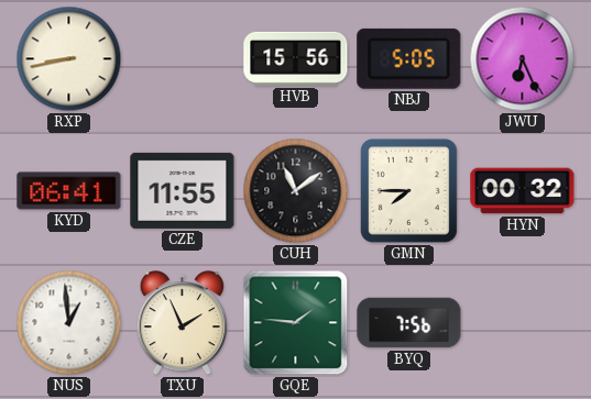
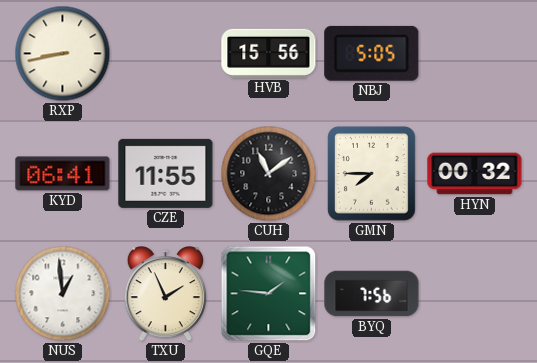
JWU: 6:26 -> none
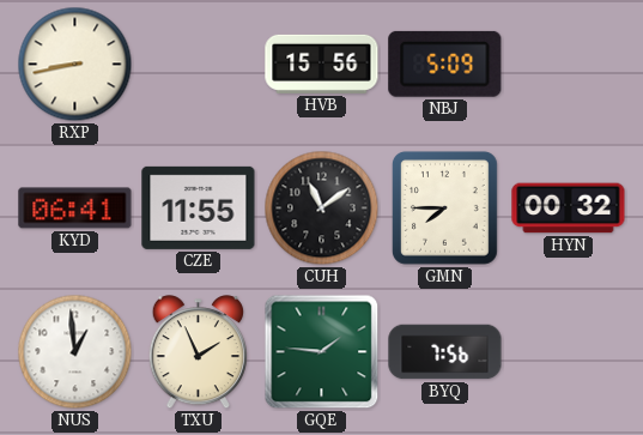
NBJ: 5:05 -> 5:09
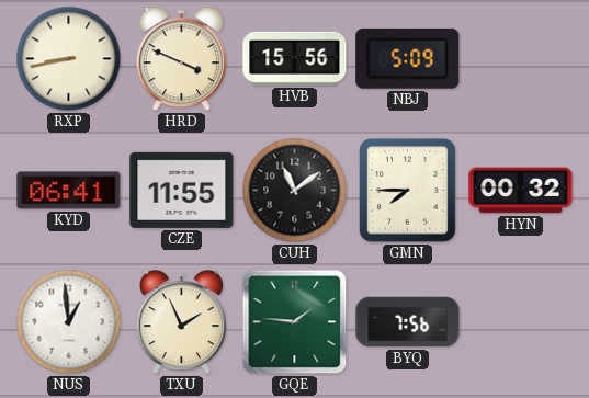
HRD: none -> 3:49
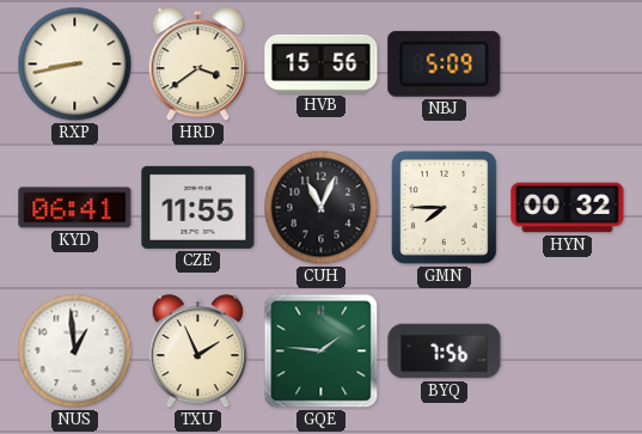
HRD: 3:49 -> 3:39
CUH: 11:09 -> 11:04
